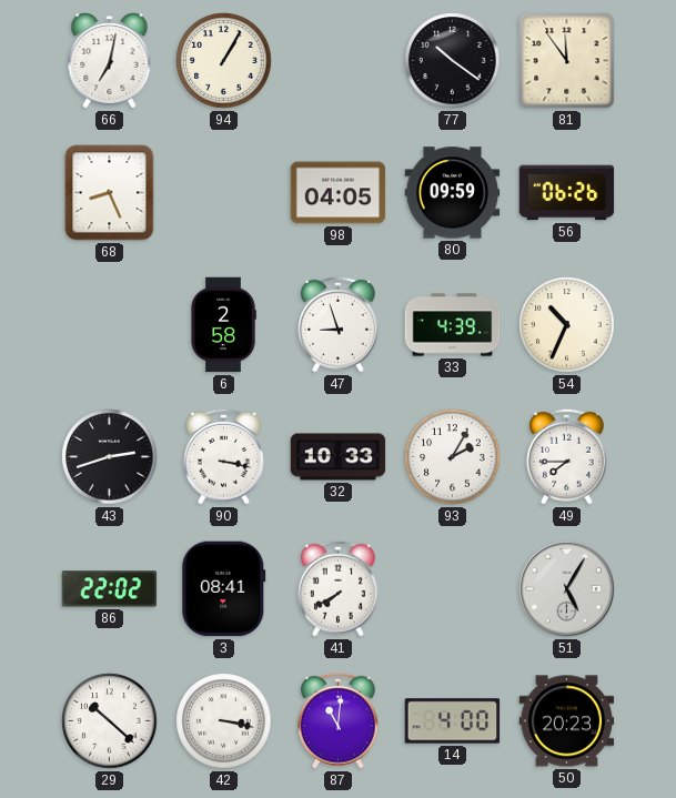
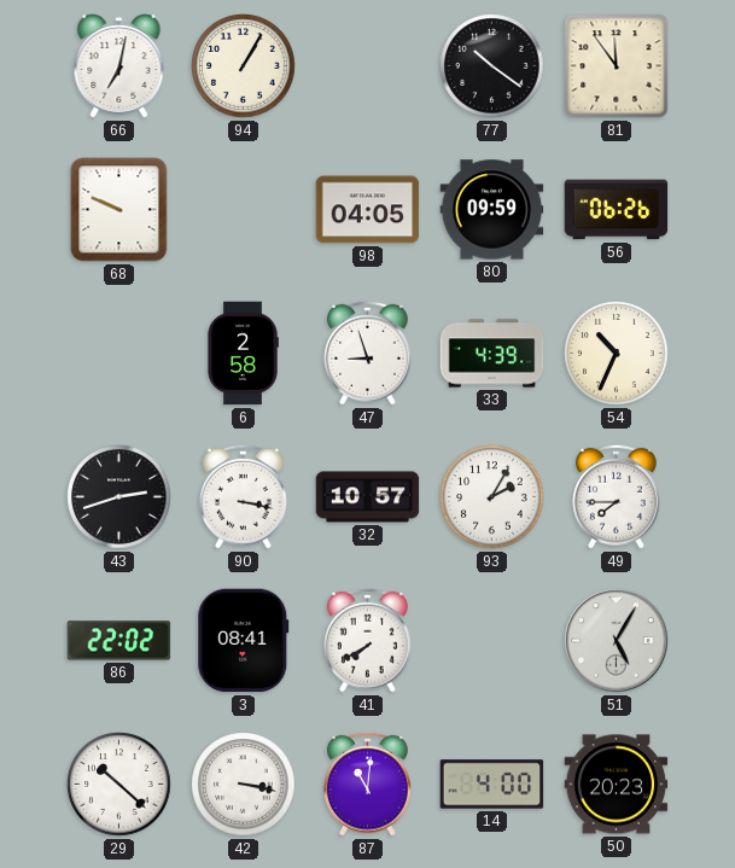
68: 8:26 -> 9:49
32: 10:33 -> 10:57
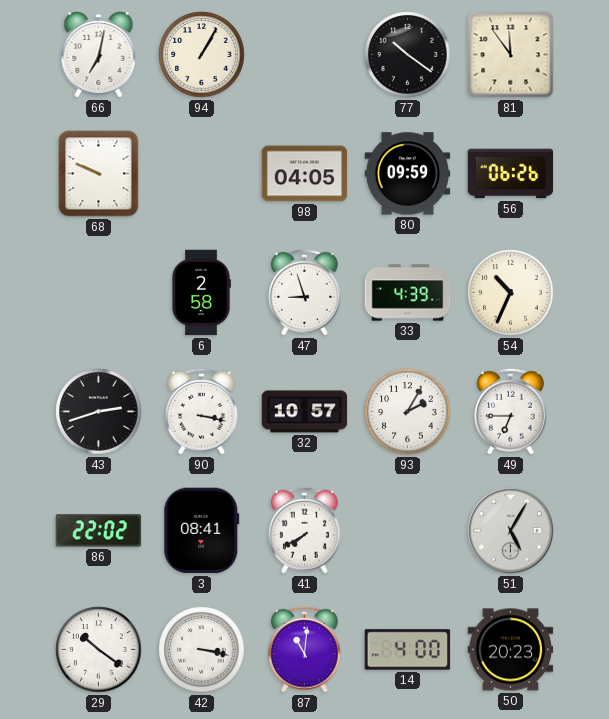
49: 7:45 -> 6:45
29: 10:22 -> 10:21
